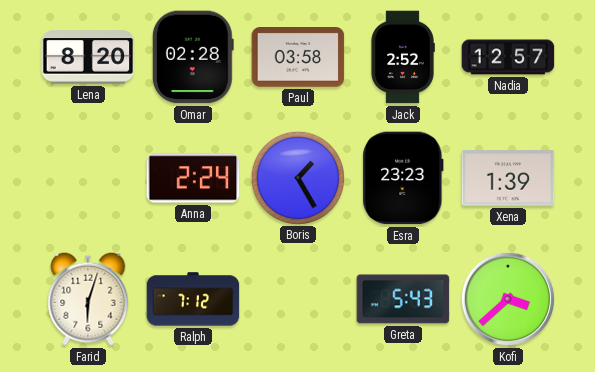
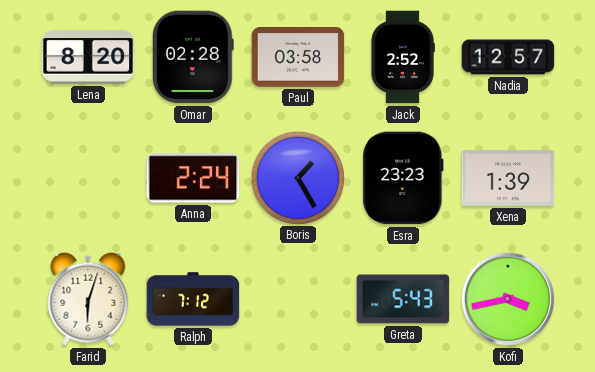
Kofi: 3:38 -> 3:43
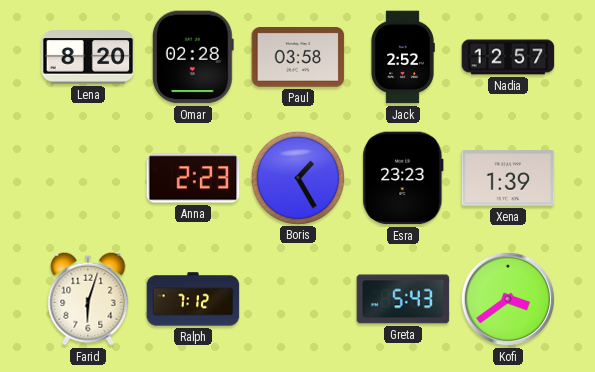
Anna: 2:24 -> 2:23
Kofi: 3:43 -> 3:39
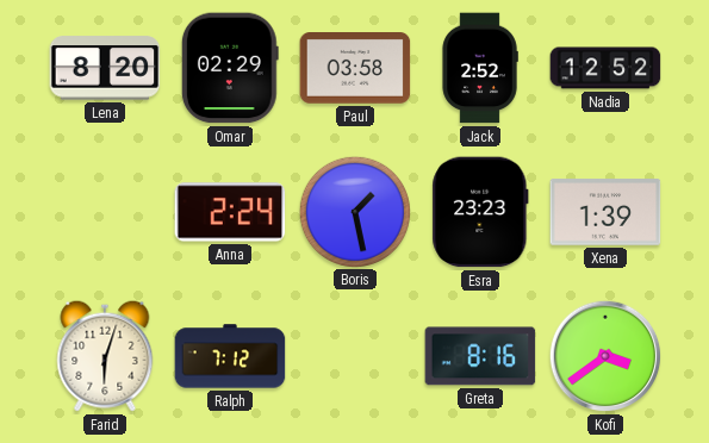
Omar: 02:28 -> 02:29
Nadia: 12:57 -> 12:52
Anna: 2:23 -> 2:24
Boris: 1:25 -> 1:28
Greta: 5:43 -> 8:16
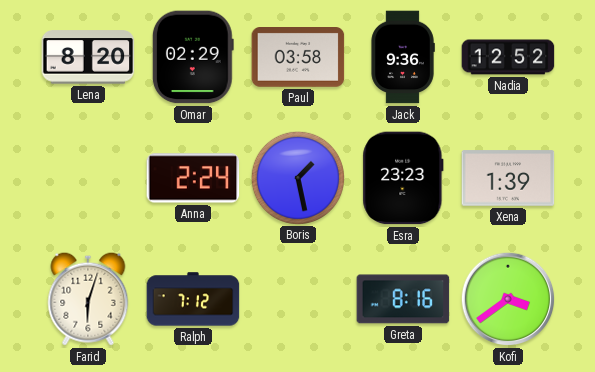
Jack: 2:52 -> 9:36
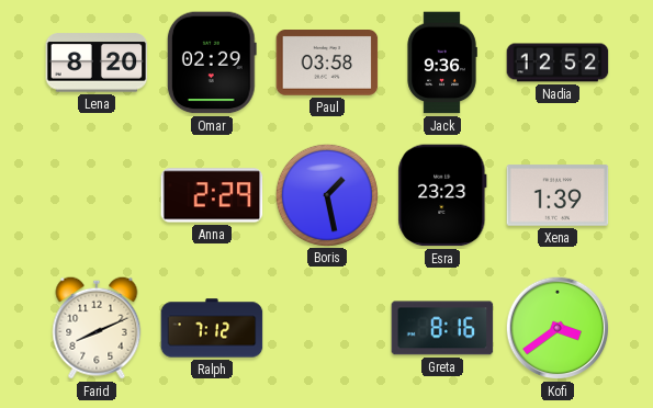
Anna: 2:24 -> 2:29
Farid: 6:03 -> 8:11
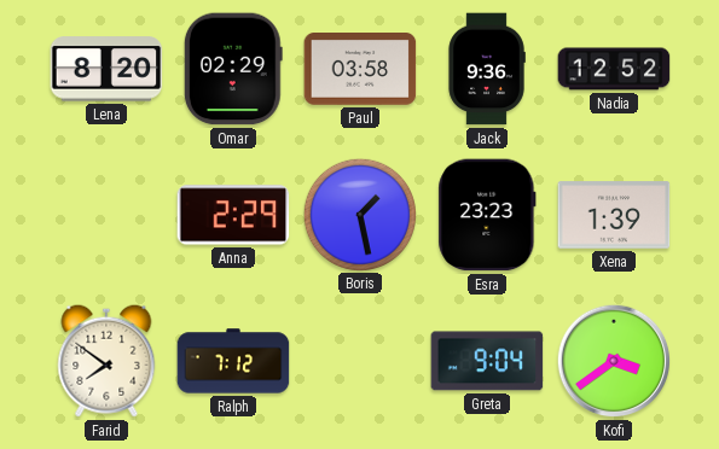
Farid: 8:11 -> 7:51
Greta: 8:16 -> 9:04
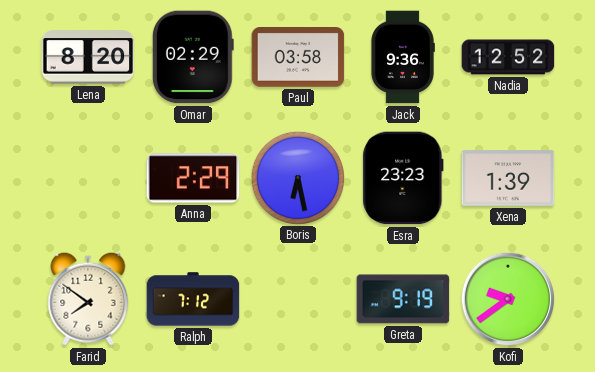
Boris: 1:28 -> 6:28
Greta: 9:04 -> 9:19
Kofi: 3:39 -> 9:39
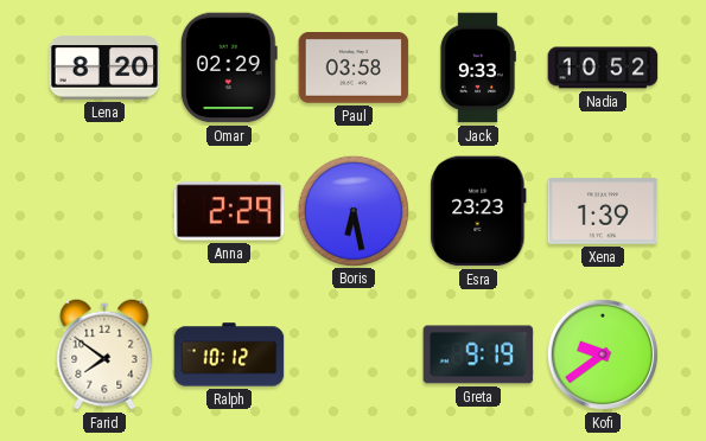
Jack: 9:36 -> 9:33
Nadia: 12:52 -> 10:52
Ralph: 7:12 -> 10:12
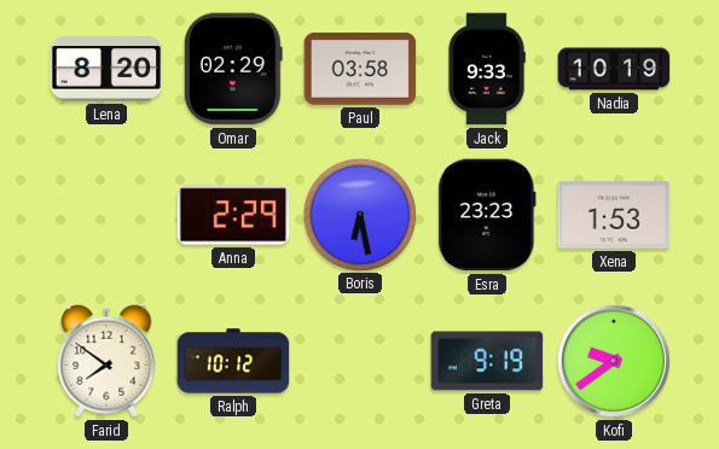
Nadia: 10:52 -> 10:19
Xena: 1:39 -> 1:53
